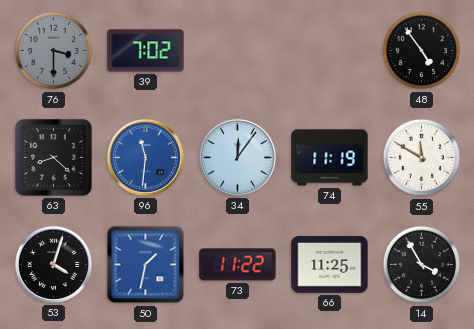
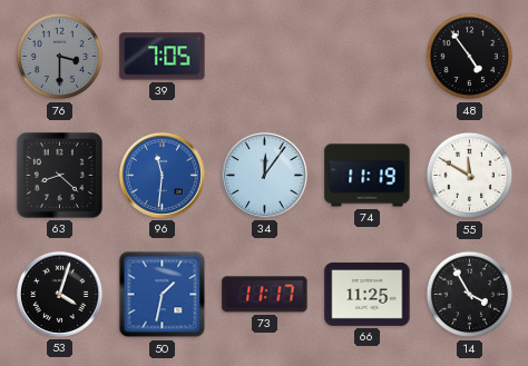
39: 7:02 -> 7:05
73: 11:22 -> 11:17
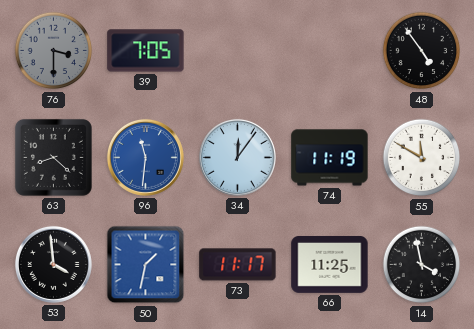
53: 4:03 -> 3:59
14: 3:55 -> 3:58
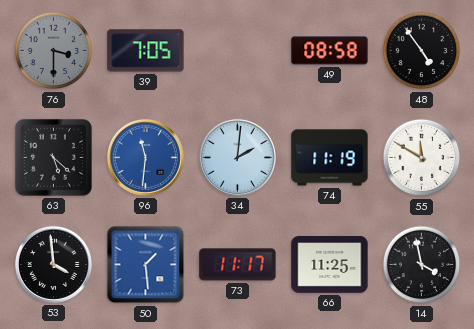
49: none -> 08:58
63: 8:22 -> 5:22
34: 12:06 -> 2:01
50: 1:32 -> 1:29
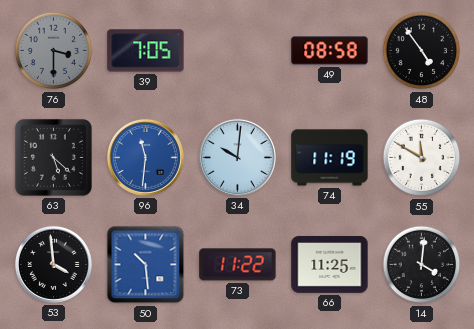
34: 2:01 -> 10:01
50: 1:29 -> 10:29
73: 11:17 -> 11:22
14: 3:58 -> 4:01
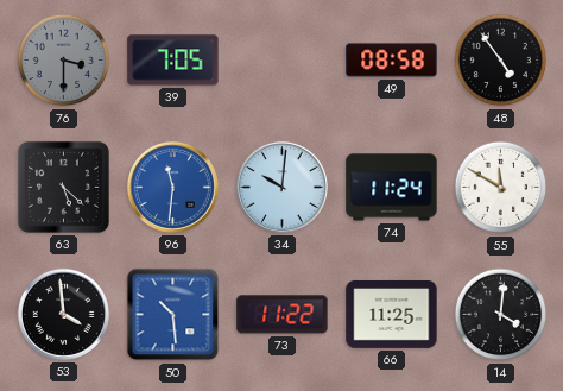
74: 11:19 -> 11:24
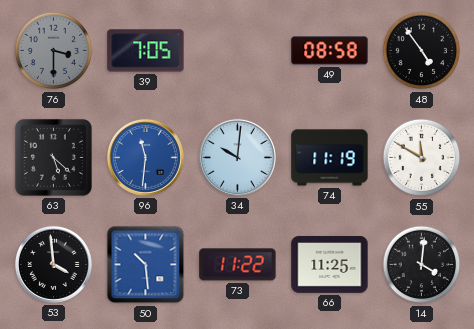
74: 11:24 -> 11:19
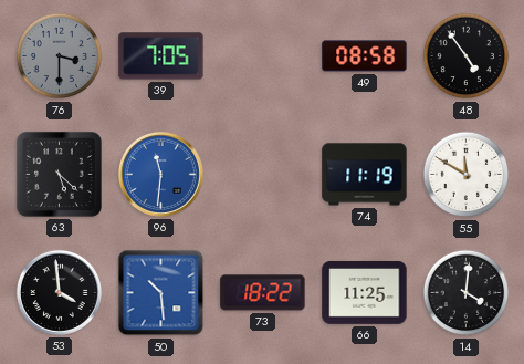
34: 10:01 -> none
73: 11:22 -> 18:22
